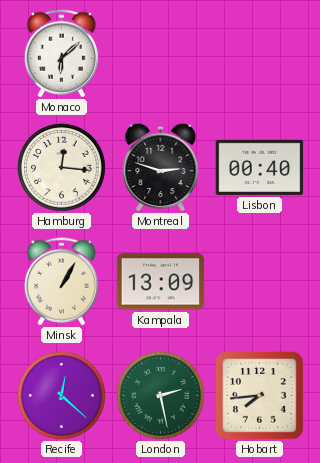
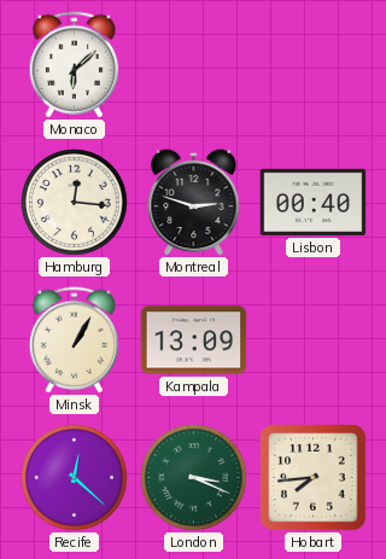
London: 2:28 -> 3:19
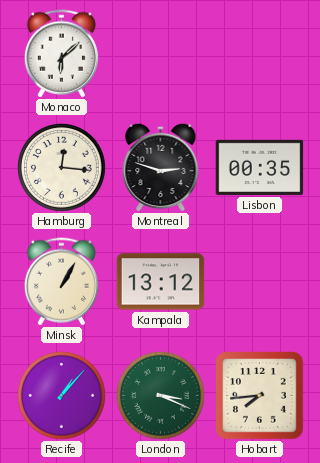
Lisbon: 00:40 -> 00:35
Kampala: 13:09 -> 13:12
Recife: 12:22 -> 1:07
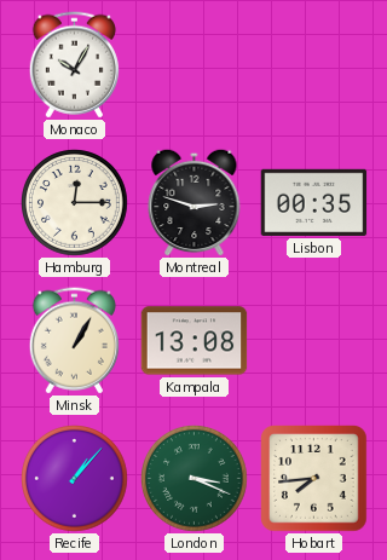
Monaco: 6:08 -> 10:05
Hamburg: 12:16 -> 12:15
Kampala: 13:12 -> 13:08
